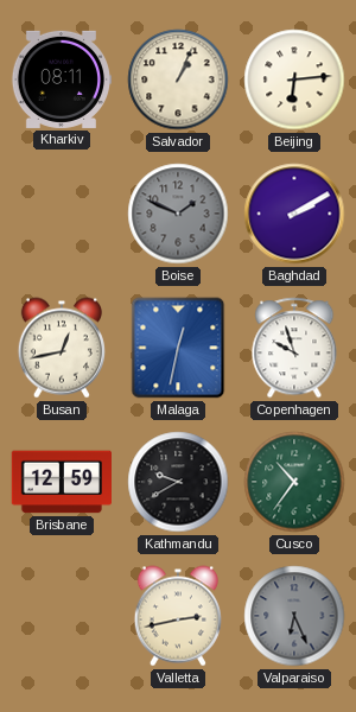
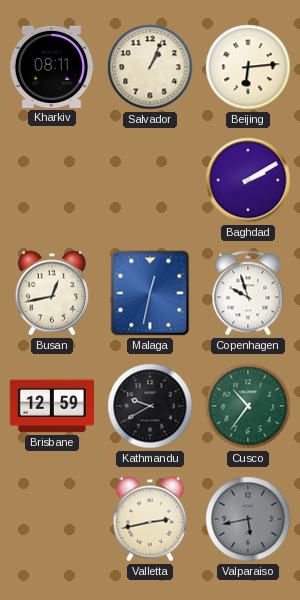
Boise: 1:49 -> none
Valparaiso: 6:26 -> 5:43
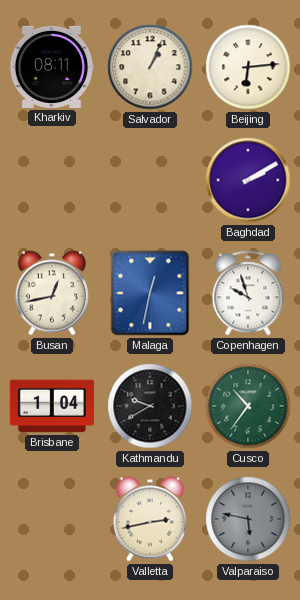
Brisbane: 12:59 -> 1:04
Valparaiso: 5:43 -> 5:47
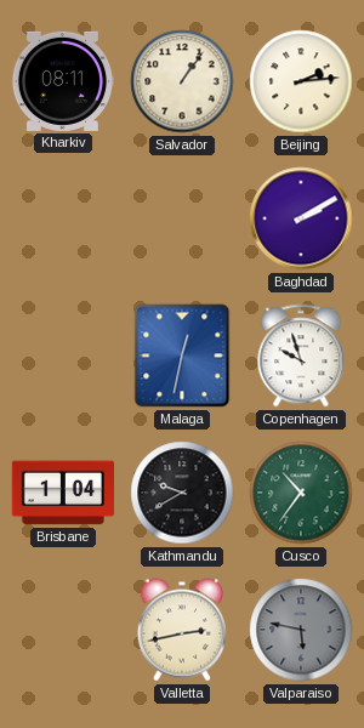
Salvador: 1:04 -> 1:06
Beijing: 6:14 -> 2:14
Busan: 12:43 -> none
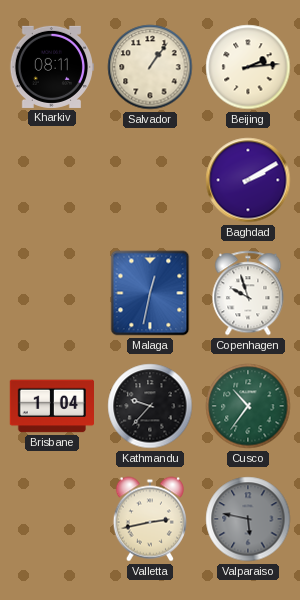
Kathmandu: 9:40 -> 9:37
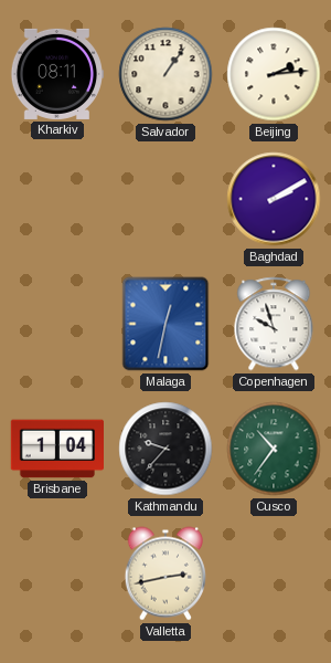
Valparaiso: 5:47 -> none
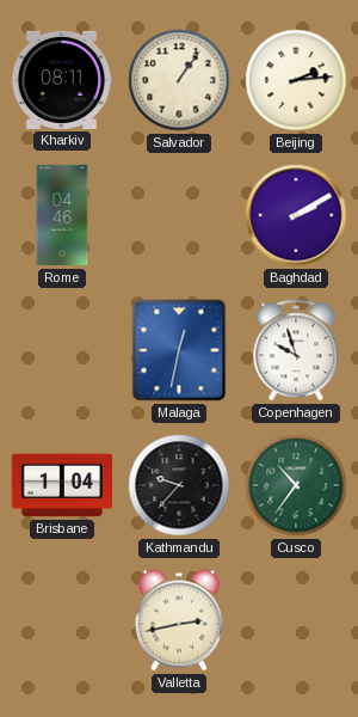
Rome: none -> 04:46
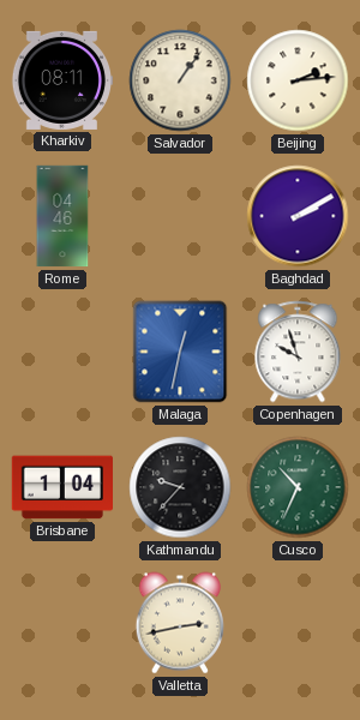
Cusco: 10:36 -> 10:34
